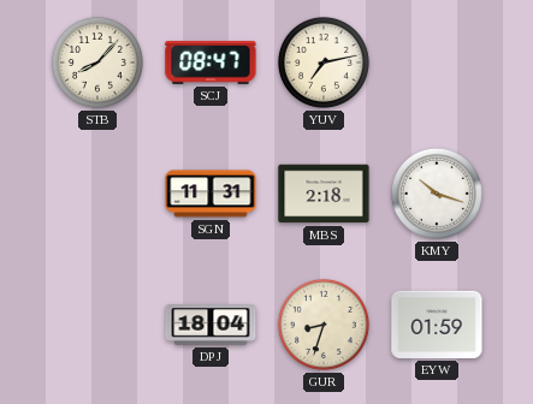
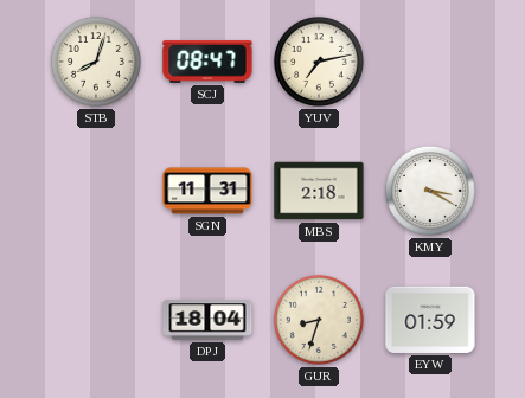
STB: 8:07 -> 8:03
KMY: 10:18 -> 3:20
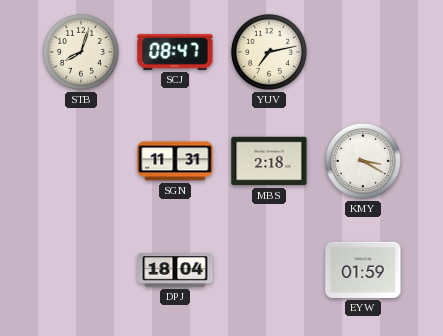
GUR: 8:33 -> none
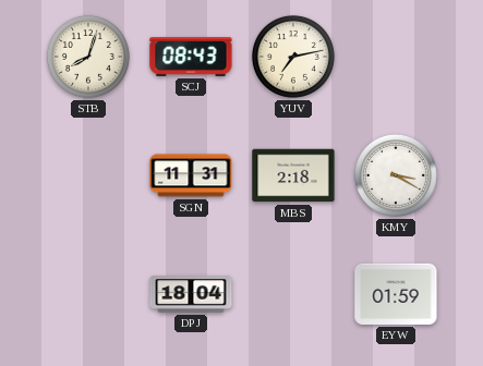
SCJ: 08:47 -> 08:43
